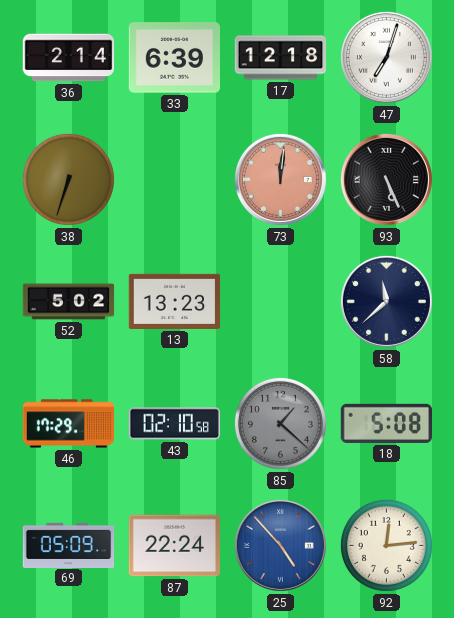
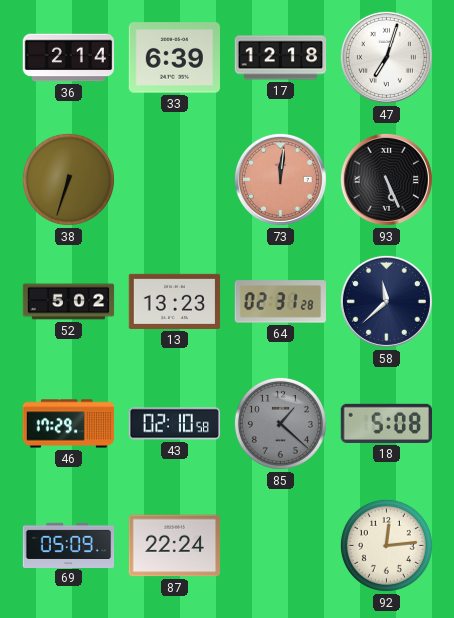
64: none -> 02:31
25: 4:53 -> none
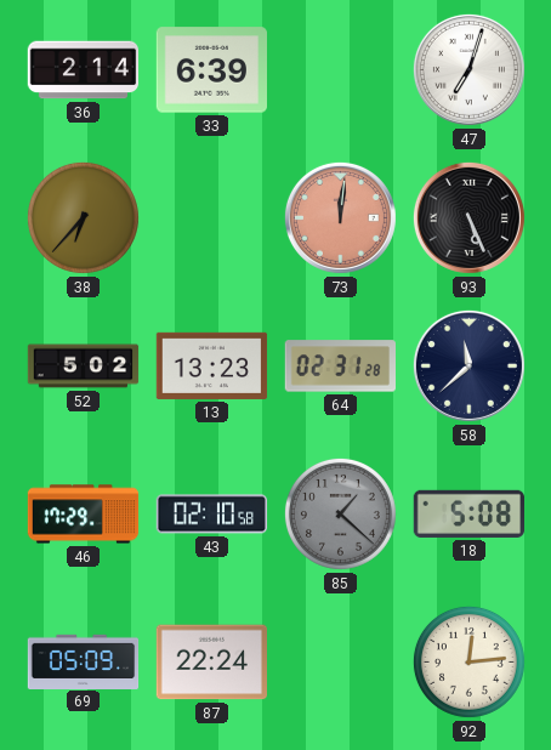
17: 12:18 -> none
38: 6:33 -> 6:37
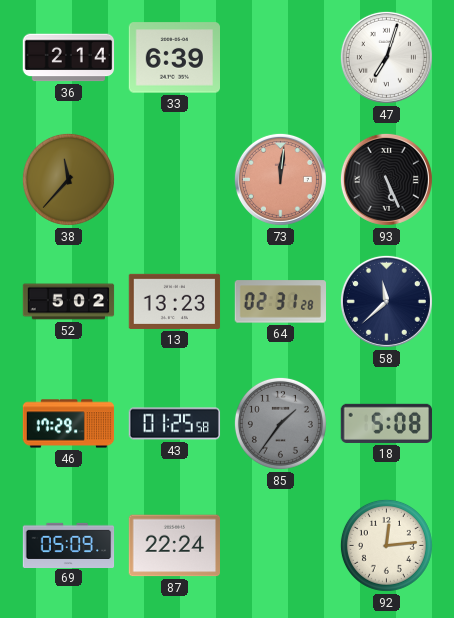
38: 6:37 -> 11:37
43: 02:10 -> 01:25
85: 1:22 -> 1:36
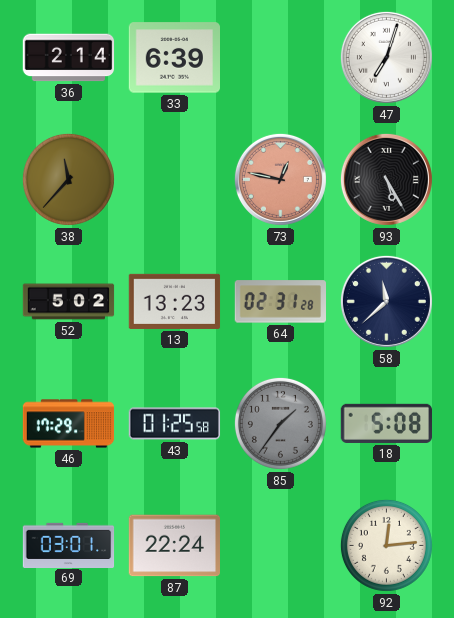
73: 12:01 -> 12:47
93: 5:26 -> 5:25
69: 05:09 -> 03:01
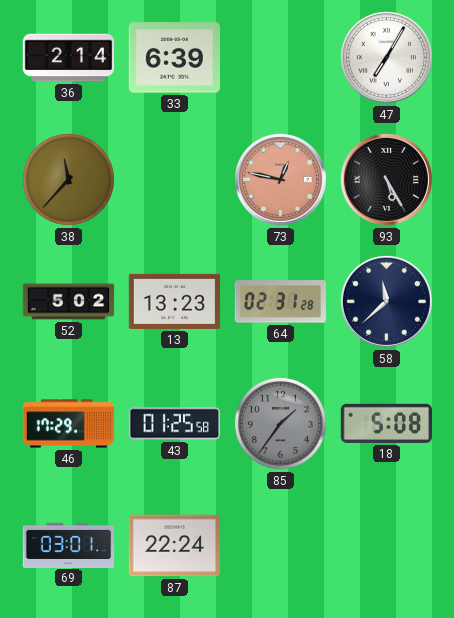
47: 7:03 -> 7:05
92: 12:14 -> none
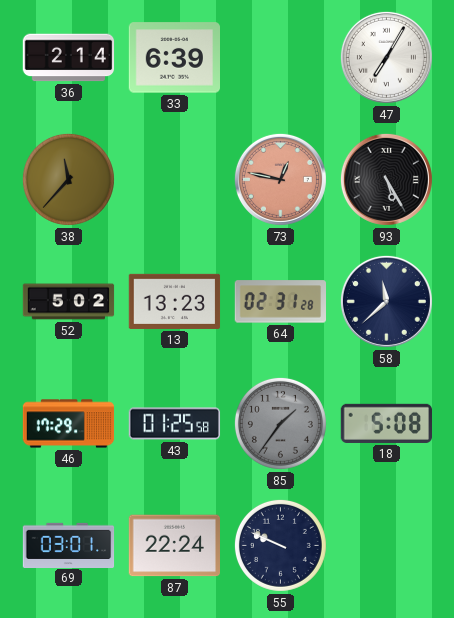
55: none -> 9:49
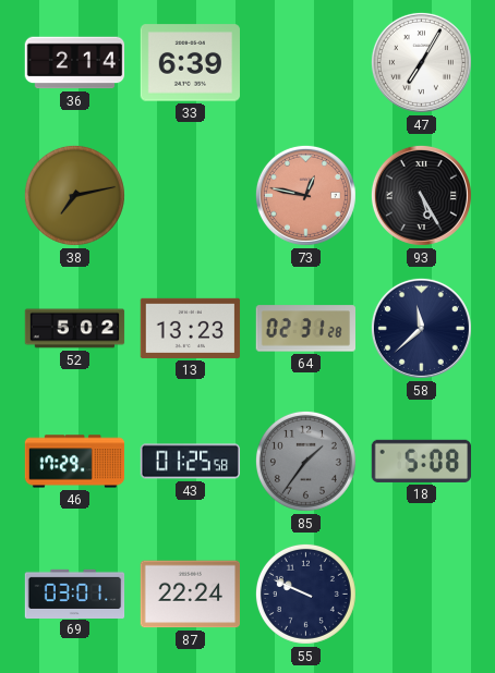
38: 11:37 -> 7:13
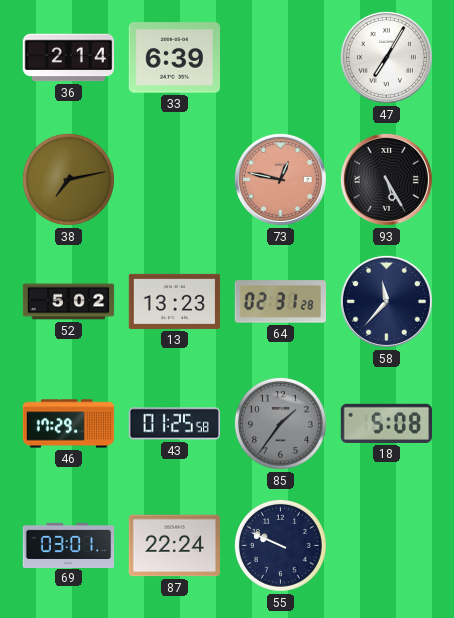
58: 11:38 -> 11:37
